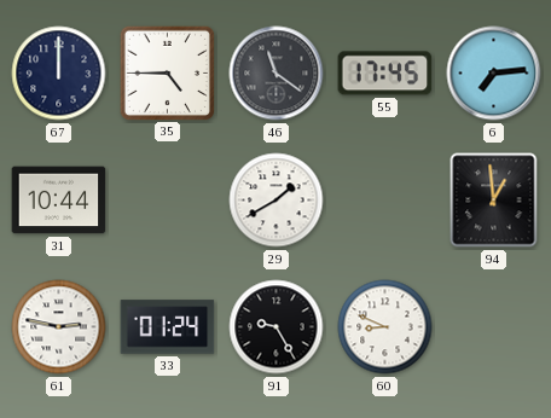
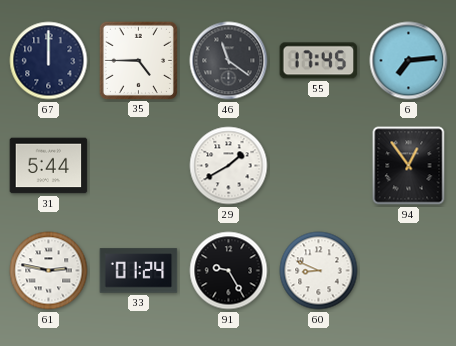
31: 10:44 -> 5:44
94: 12:59 -> 12:54
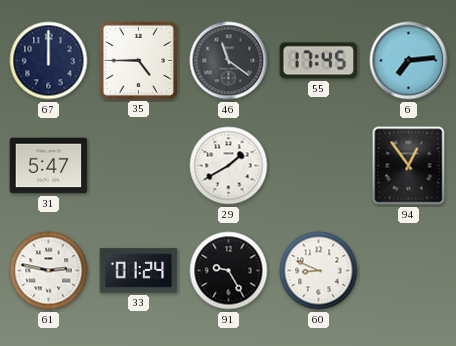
31: 5:44 -> 5:47
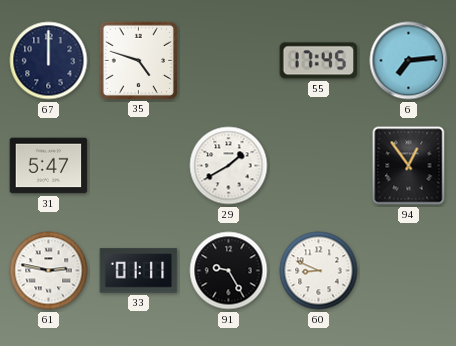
35: 4:45 -> 4:48
46: 11:21 -> none
33: 01:24 -> 01:11
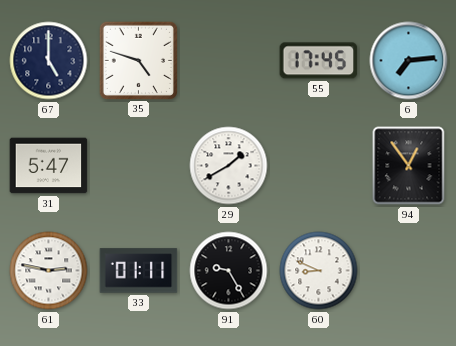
67: 12:00 -> 5:00
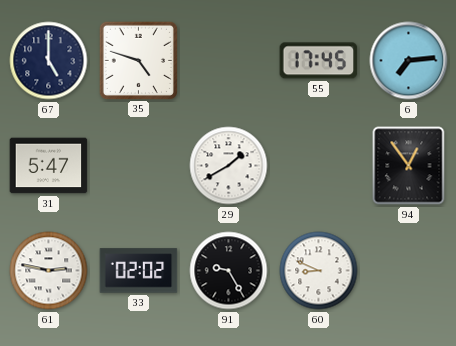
33: 01:11 -> 02:02
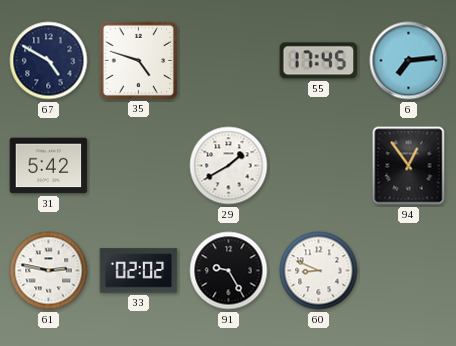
67: 5:00 -> 4:50
31: 5:47 -> 5:42
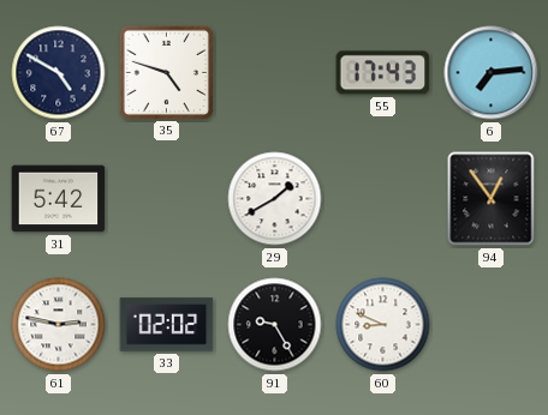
55: 17:45 -> 17:43
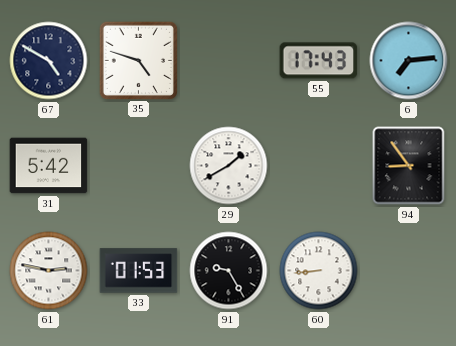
94: 12:54 -> 8:54
33: 02:02 -> 01:53
60: 8:49 -> 8:44
